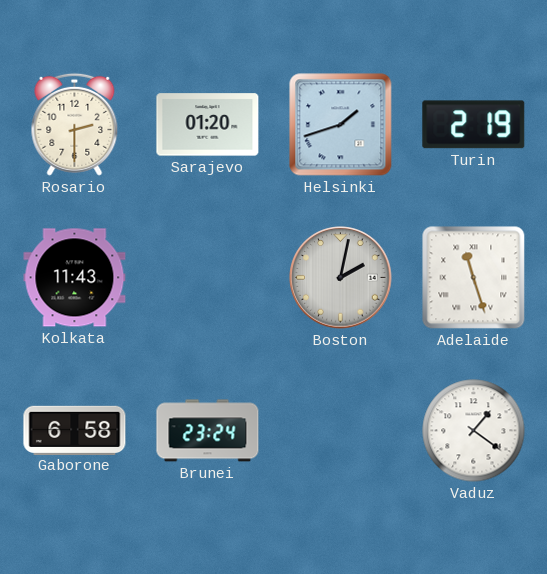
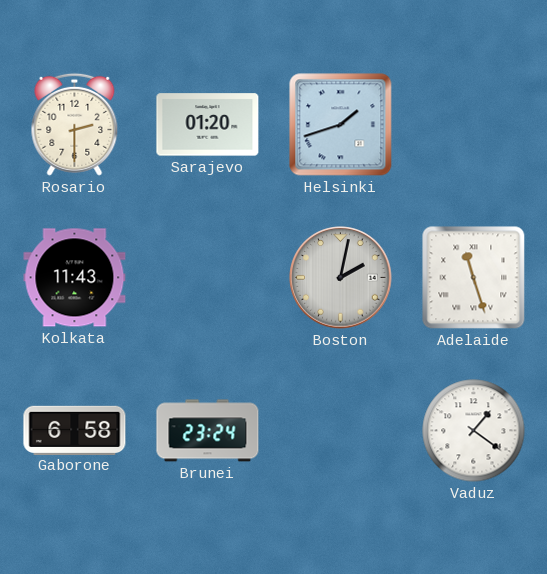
Turin: 2:19 -> none
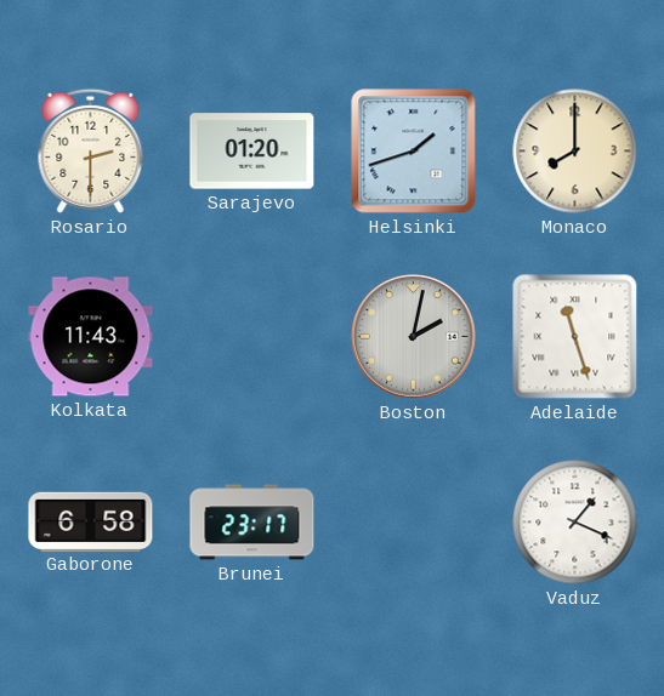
Monaco: none -> 8:00
Brunei: 23:24 -> 23:17
Vaduz: 1:21 -> 1:19
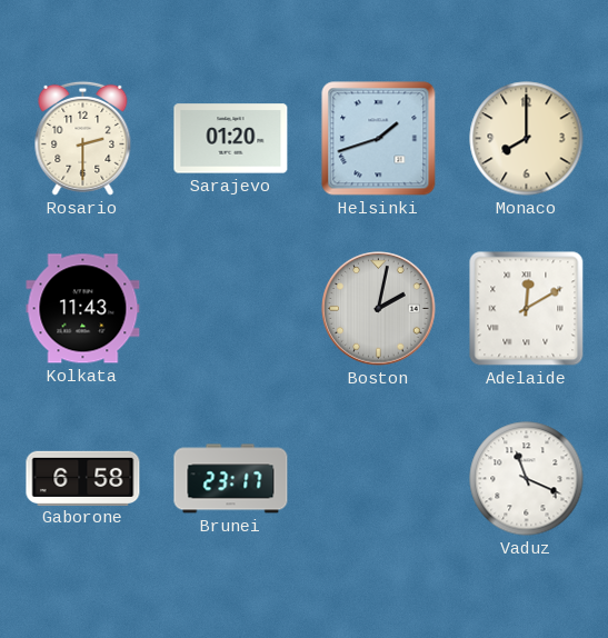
Adelaide: 11:27 -> 12:10
Vaduz: 1:19 -> 11:19
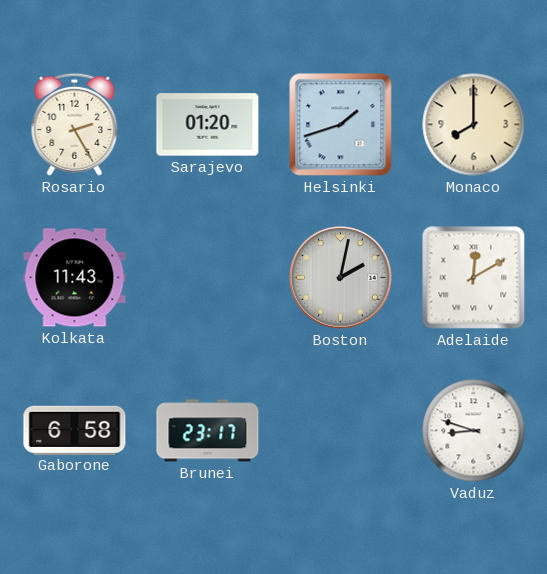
Rosario: 2:30 -> 2:25
Vaduz: 11:19 -> 8:48
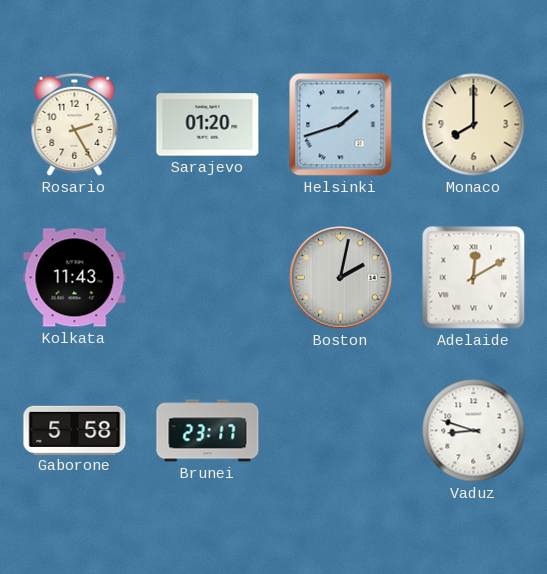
Gaborone: 6:58 -> 5:58
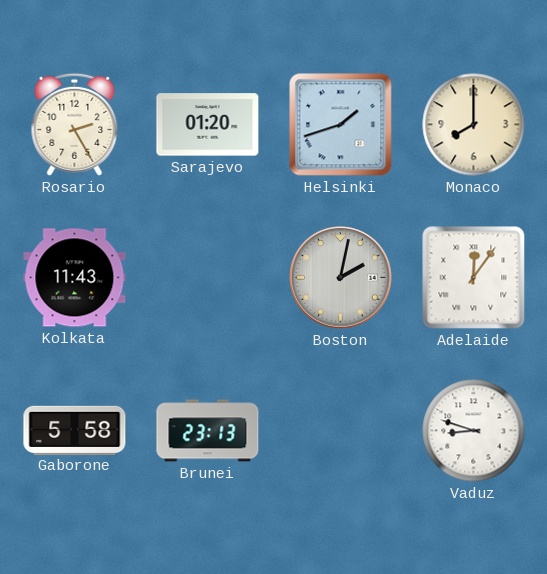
Adelaide: 12:10 -> 12:06
Brunei: 23:17 -> 23:13
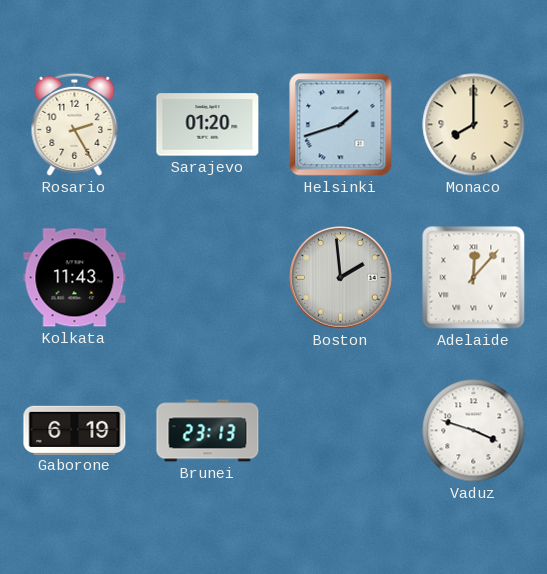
Boston: 2:02 -> 1:59
Adelaide: 12:06 -> 12:07
Gaborone: 5:58 -> 6:19
Vaduz: 8:48 -> 3:48
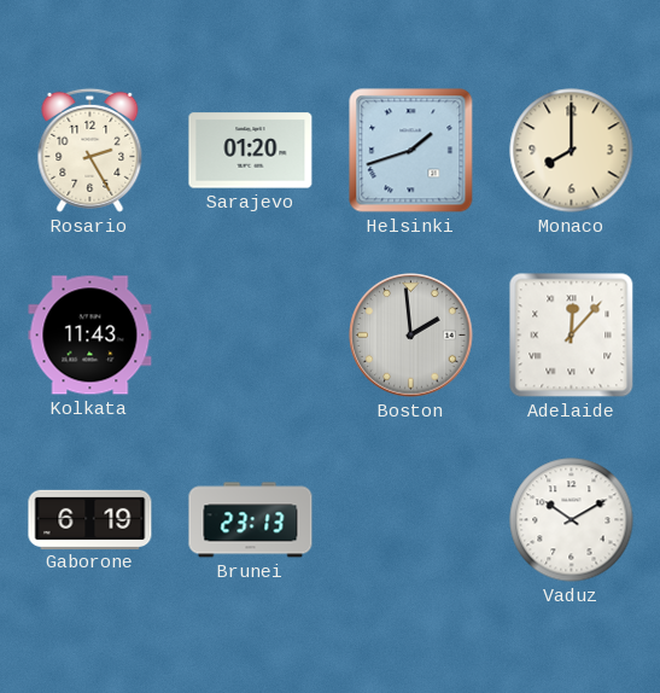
Vaduz: 3:48 -> 10:10
